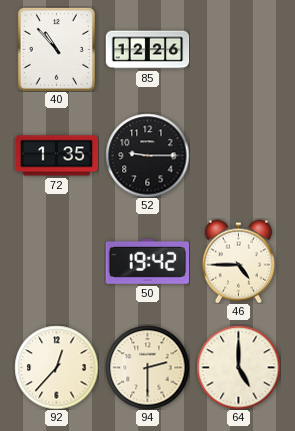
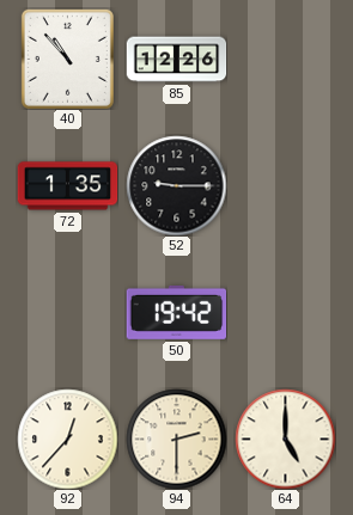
46: 4:45 -> none
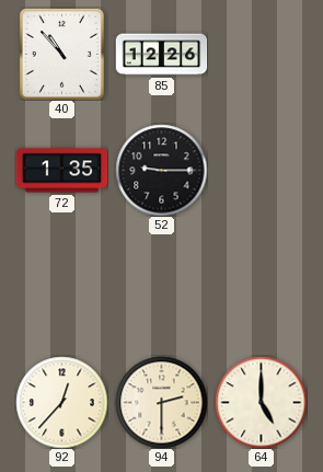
50: 19:42 -> none
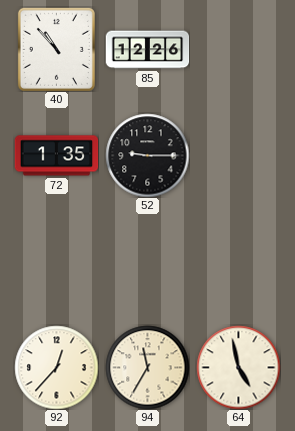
94: 2:30 -> 11:35
64: 5:00 -> 4:58
